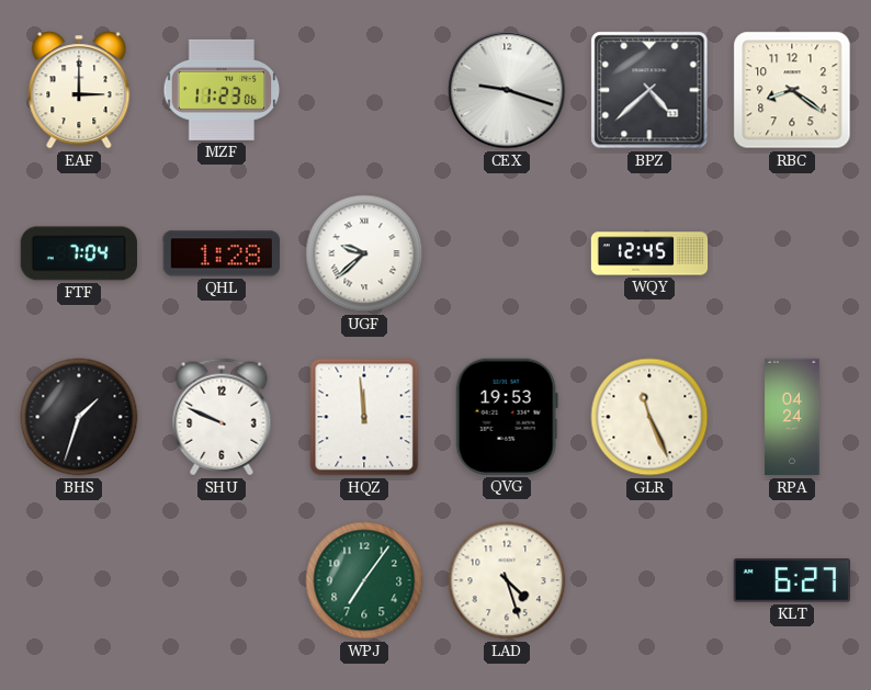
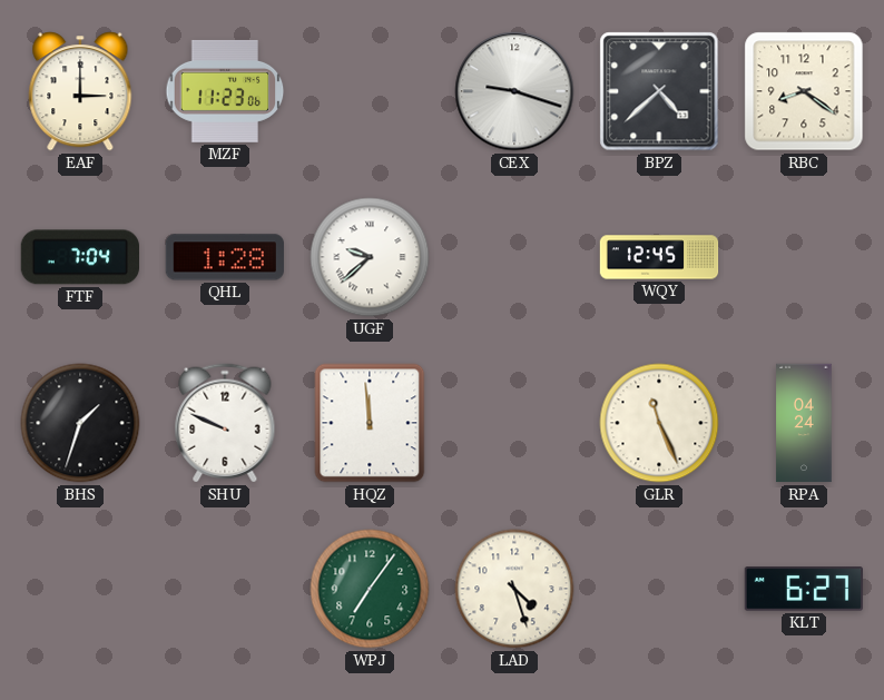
QVG: 19:53 -> none
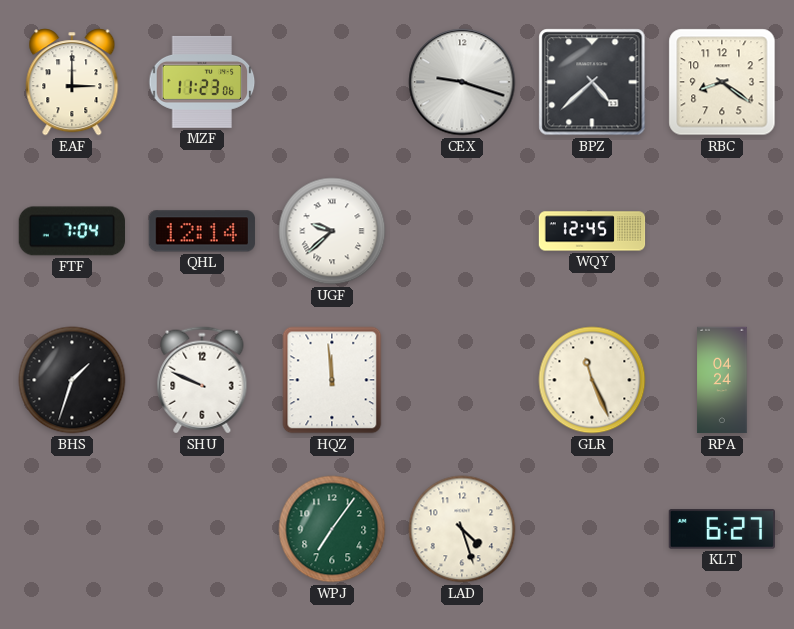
QHL: 1:28 -> 12:14
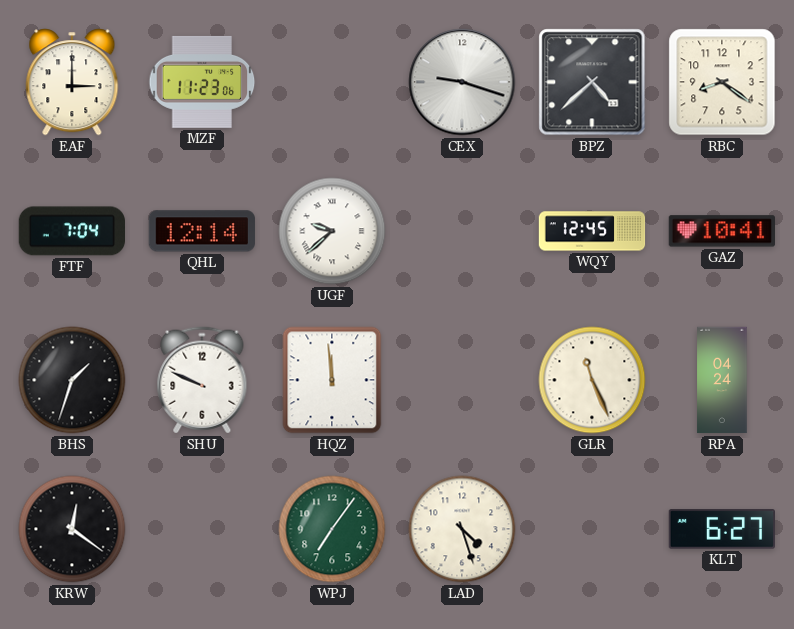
GAZ: none -> 10:41
KRW: none -> 12:21
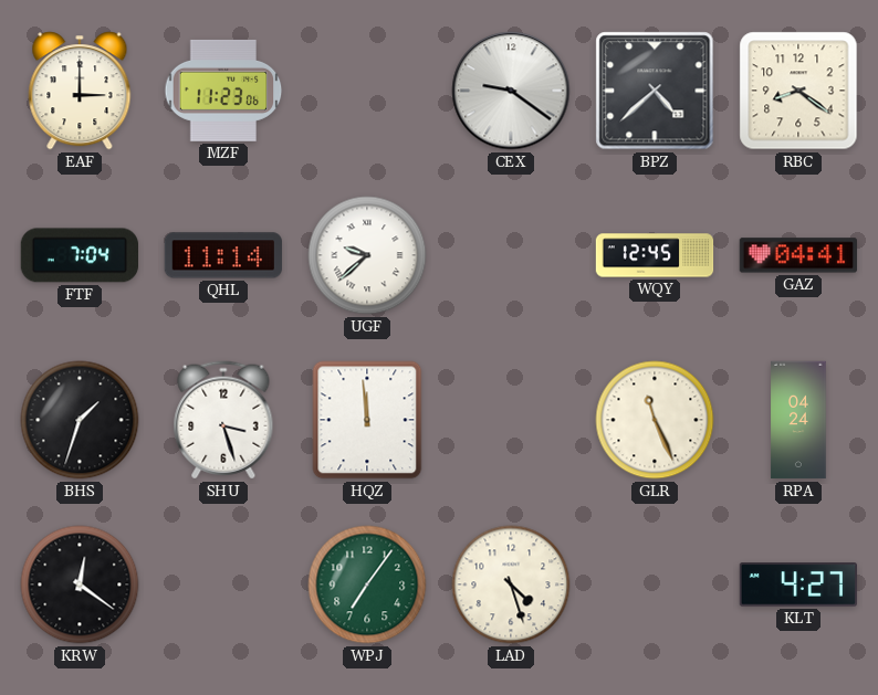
CEX: 9:18 -> 9:21
QHL: 12:14 -> 11:14
GAZ: 10:41 -> 04:41
SHU: 9:49 -> 3:27
KLT: 6:27 -> 4:27
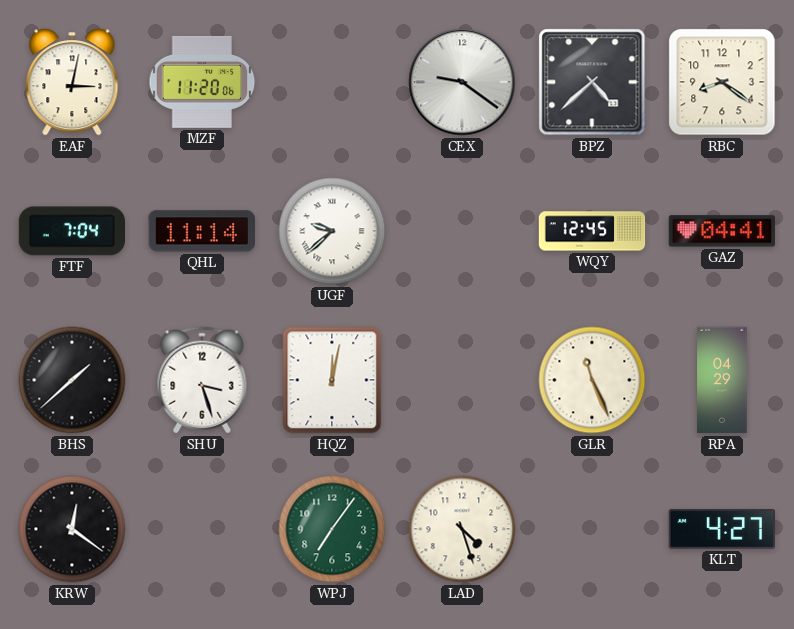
EAF: 3:00 -> 3:02
MZF: 11:23 -> 11:20
BHS: 1:33 -> 1:38
HQZ: 11:59 -> 12:02
RPA: 04:24 -> 04:29
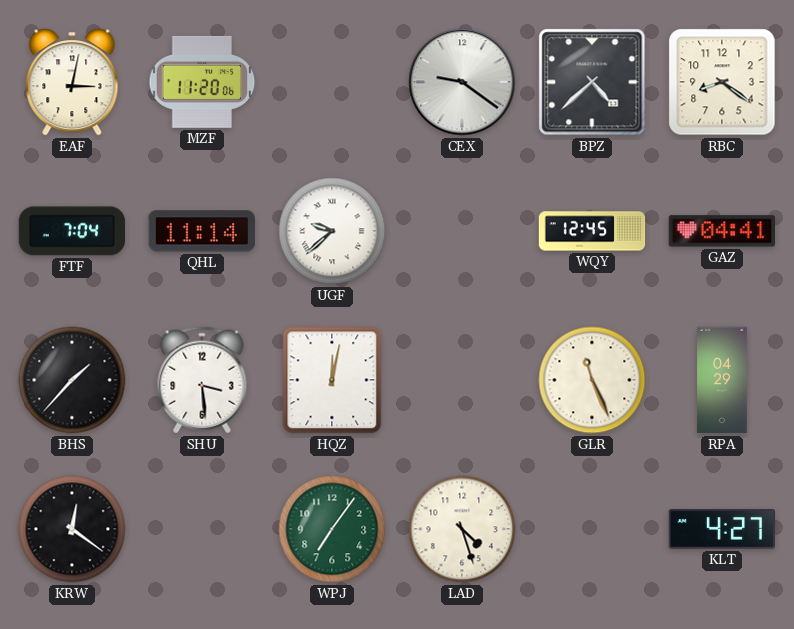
BHS: 1:38 -> 1:37
SHU: 3:27 -> 3:29
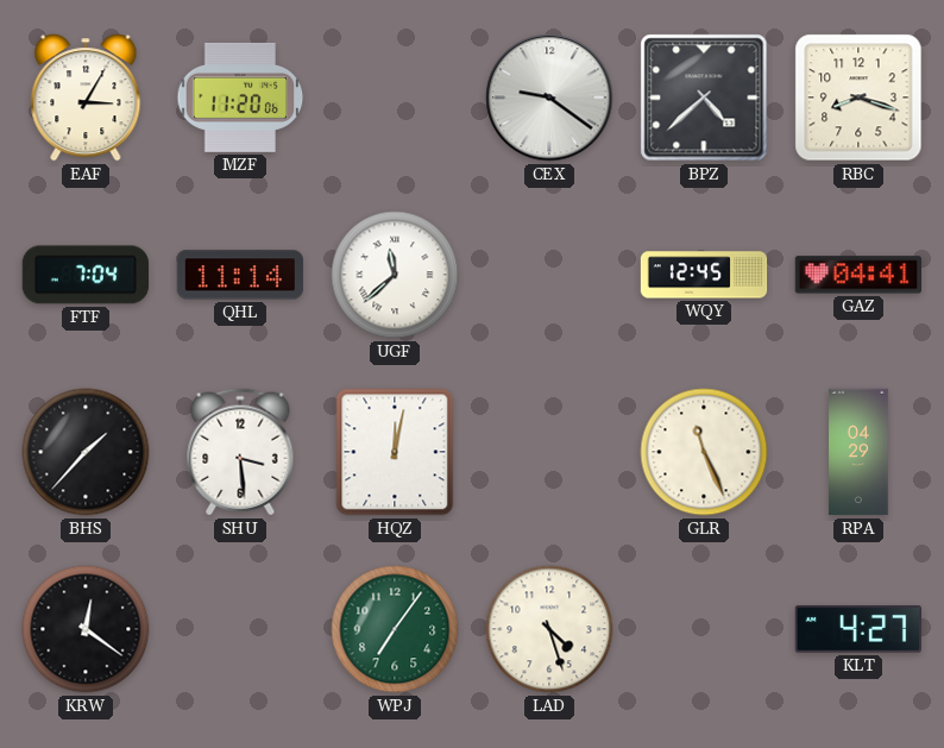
EAF: 3:02 -> 3:05
RBC: 8:21 -> 8:18
UGF: 9:38 -> 11:38
